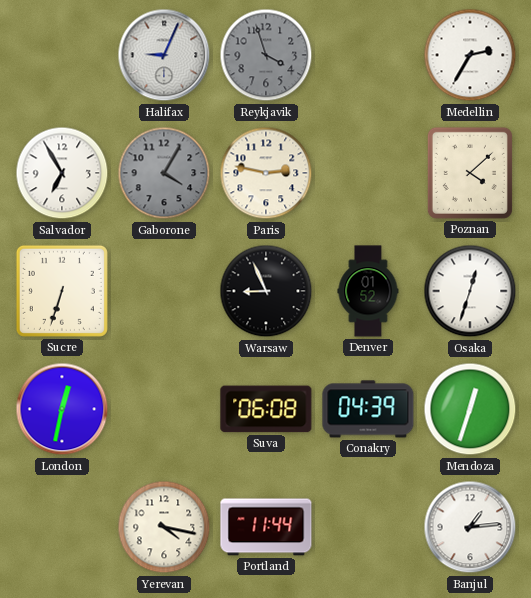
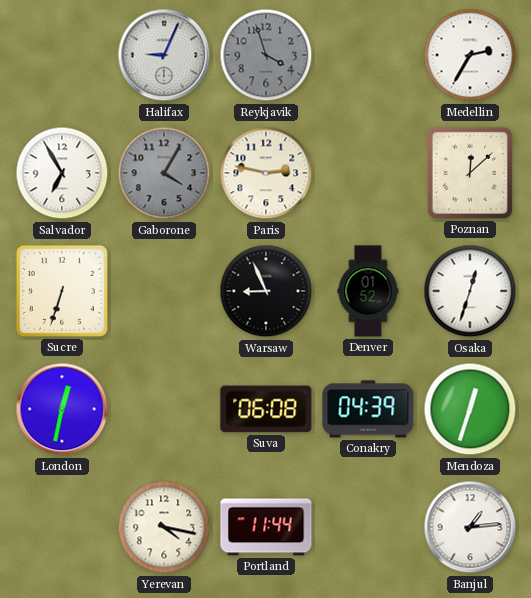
Poznan: 4:08 -> 12:08
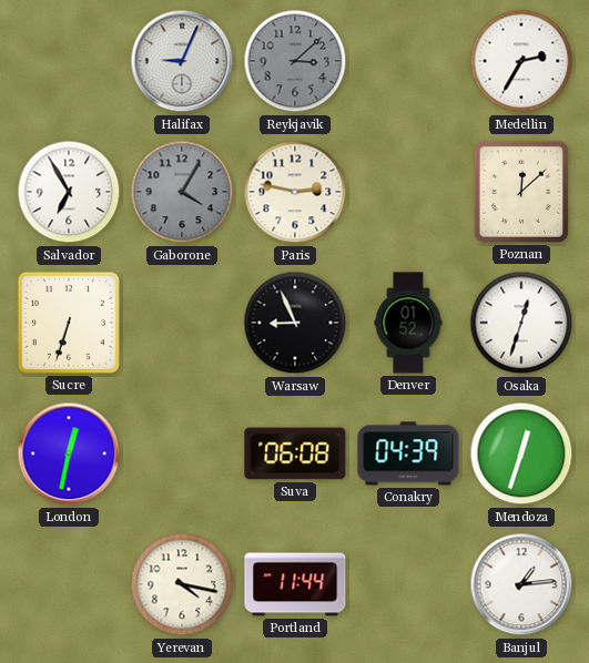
Reykjavik: 3:57 -> 3:08
